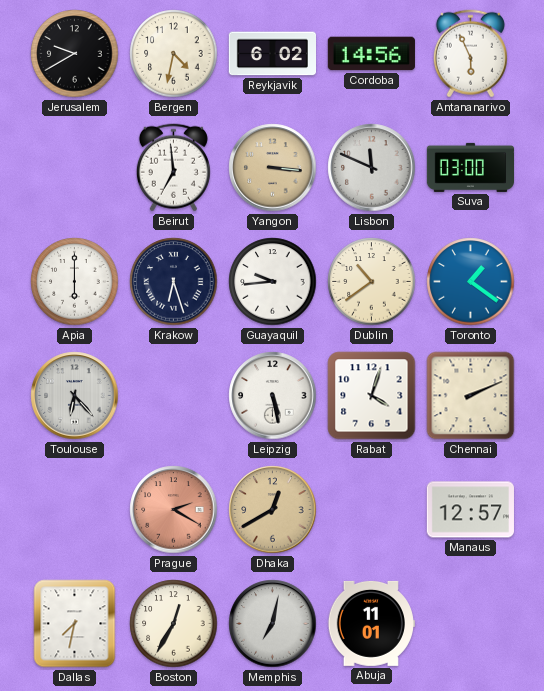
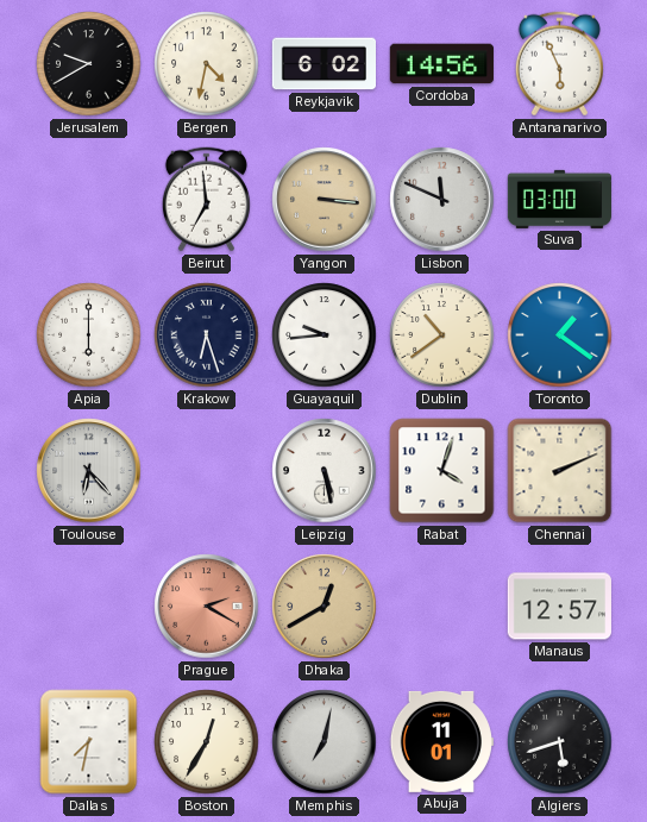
Algiers: none -> 5:42
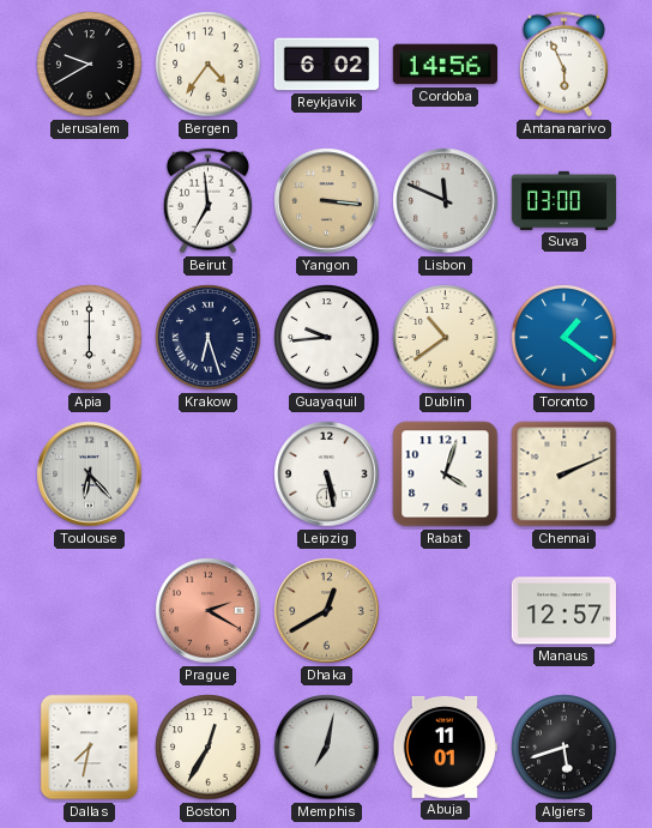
Bergen: 4:32 -> 4:36
